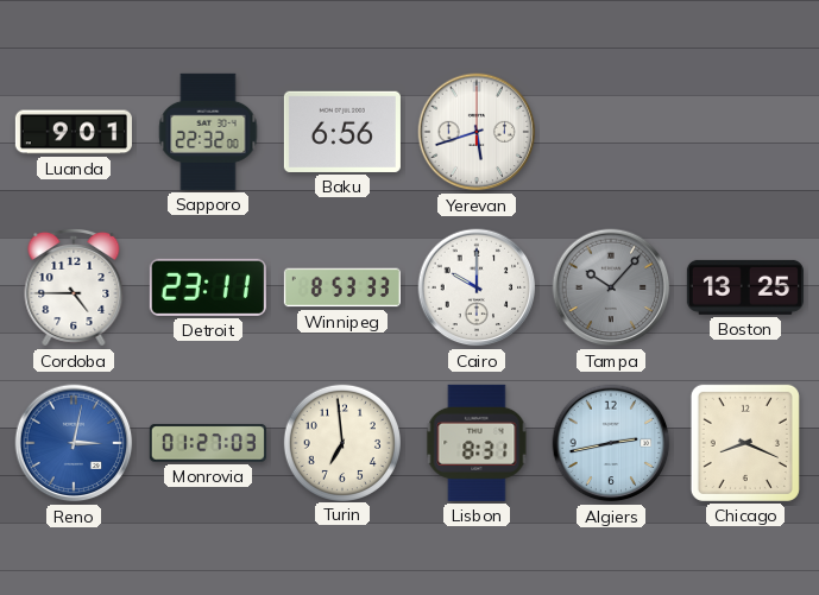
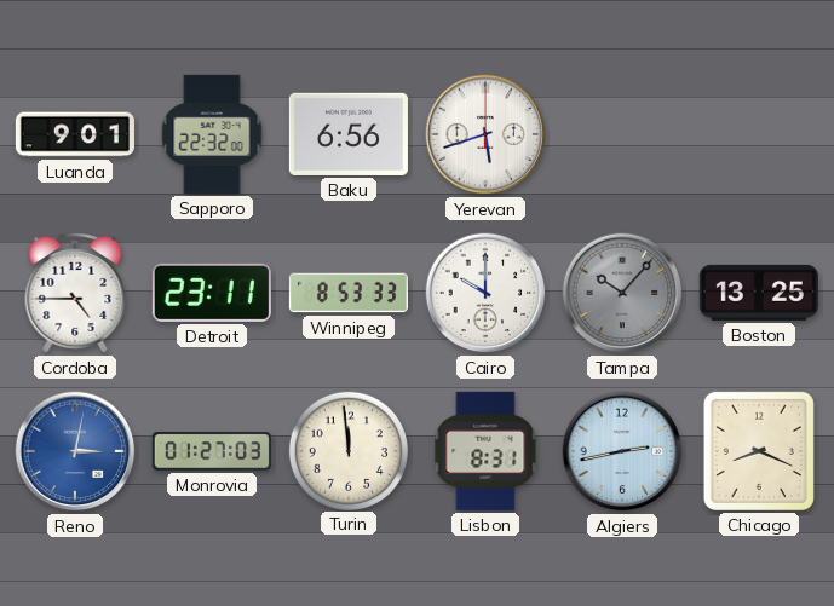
Turin: 6:59 -> 11:59
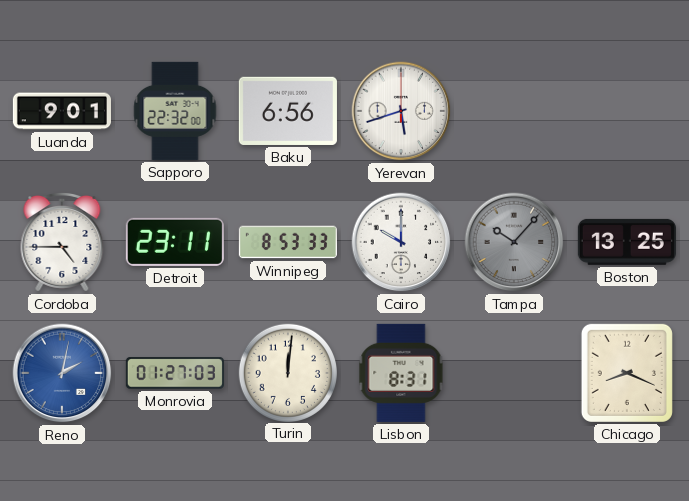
Reno: 3:02 -> 2:02
Turin: 11:59 -> 12:01
Algiers: 2:43 -> none
